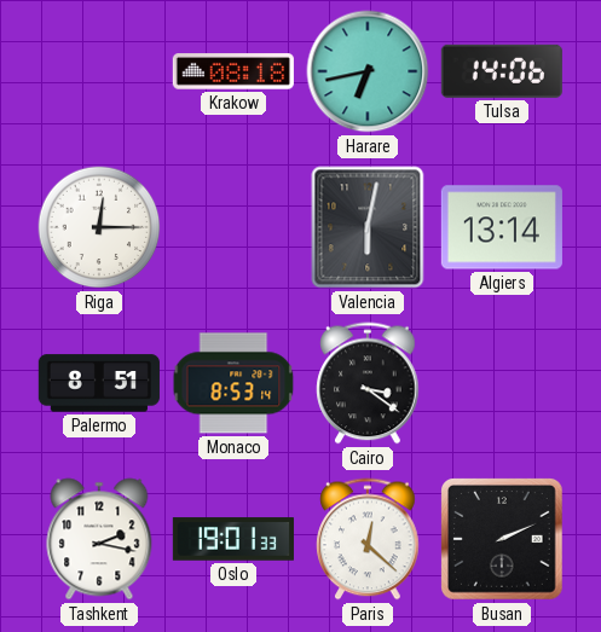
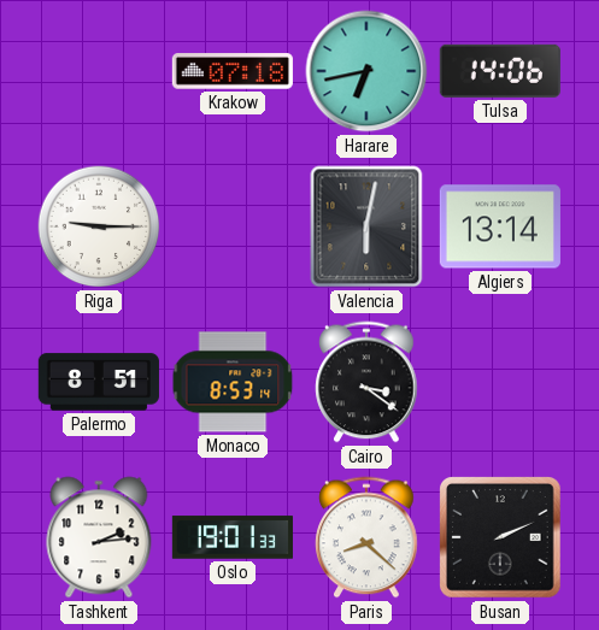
Krakow: 08:18 -> 07:18
Riga: 12:15 -> 9:15
Tashkent: 2:17 -> 2:14
Paris: 12:22 -> 8:22
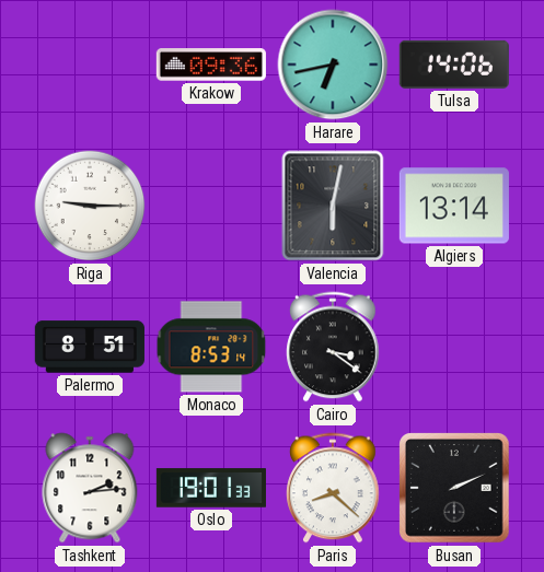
Krakow: 07:18 -> 09:36
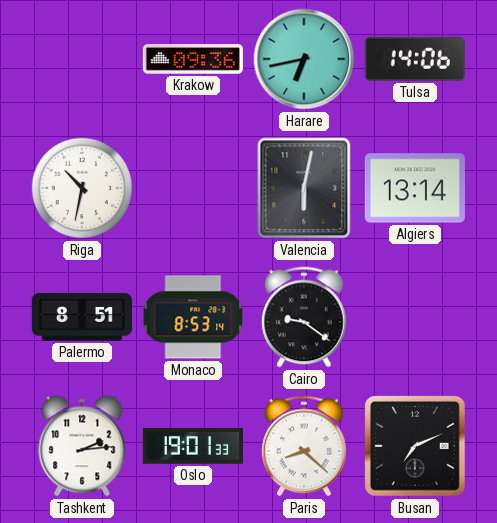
Riga: 9:15 -> 10:32
Cairo: 3:21 -> 9:21
Busan: 2:11 -> 7:11
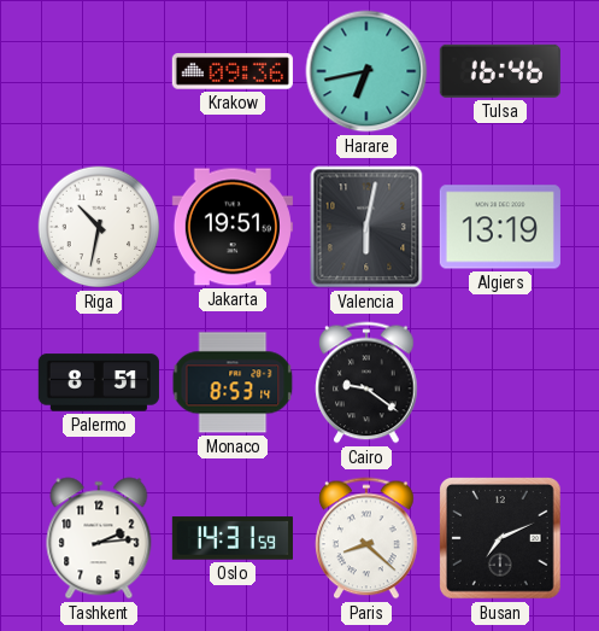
Tulsa: 14:06 -> 16:46
Jakarta: none -> 19:51
Algiers: 13:14 -> 13:19
Oslo: 19:01 -> 14:31
